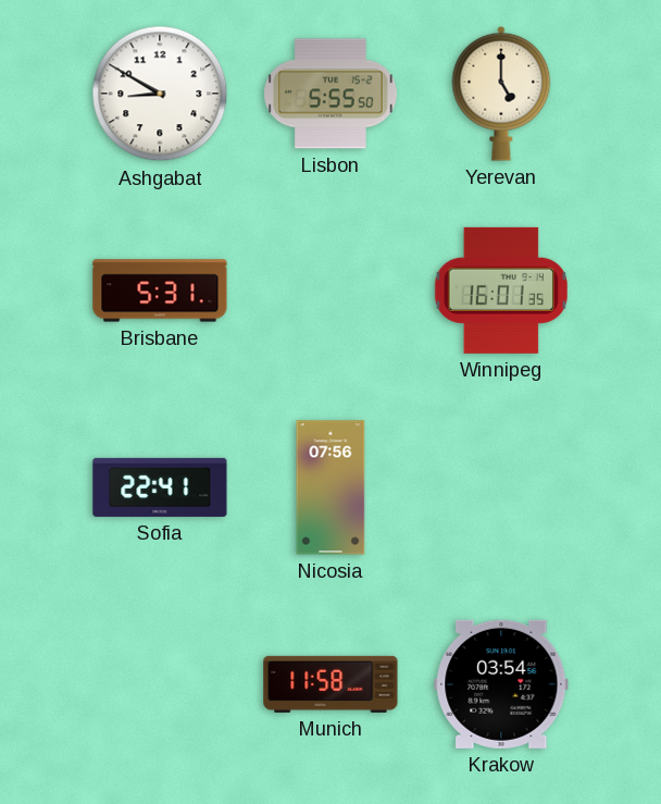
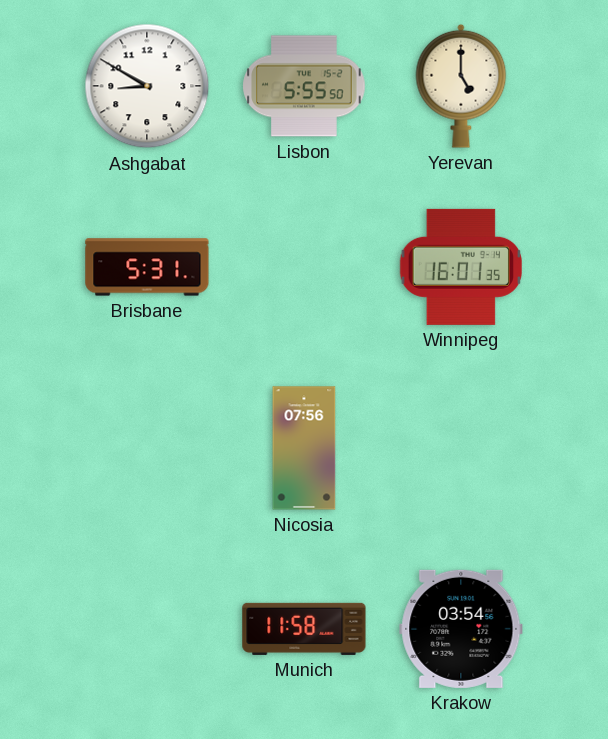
Sofia: 22:41 -> none
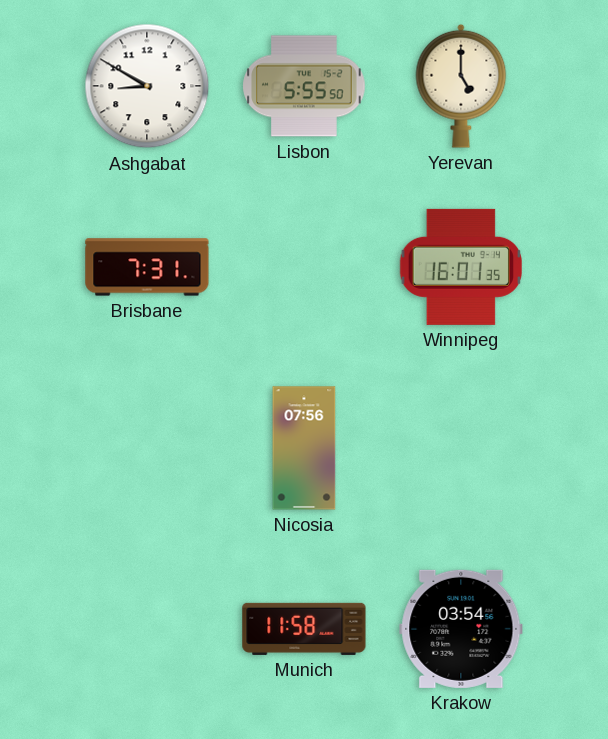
Brisbane: 5:31 -> 7:31
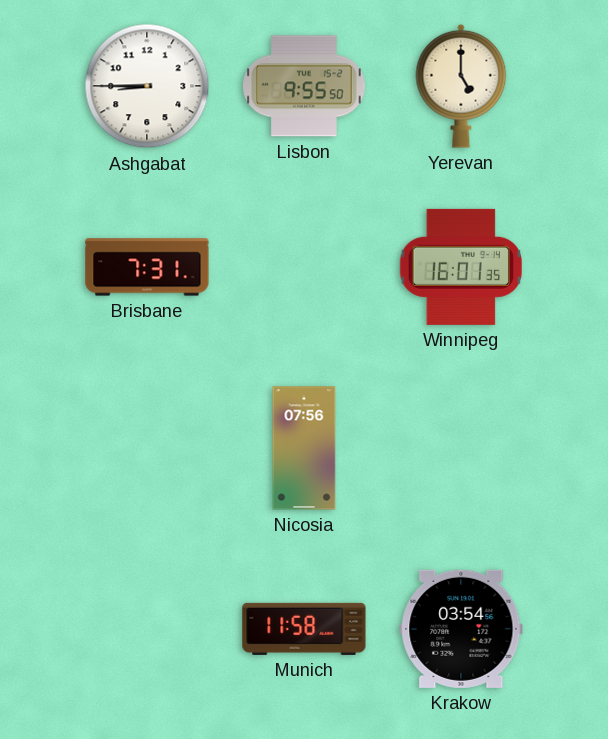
Ashgabat: 8:50 -> 8:45
Lisbon: 5:55 -> 9:55
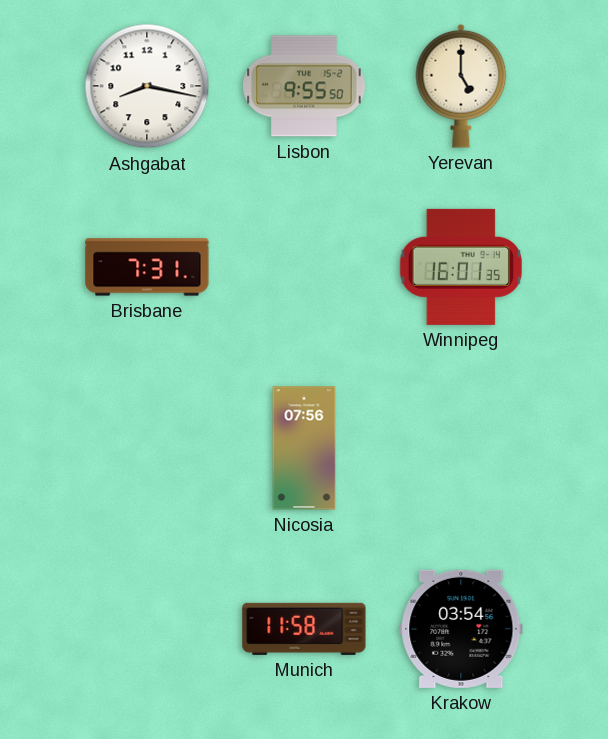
Ashgabat: 8:45 -> 8:17
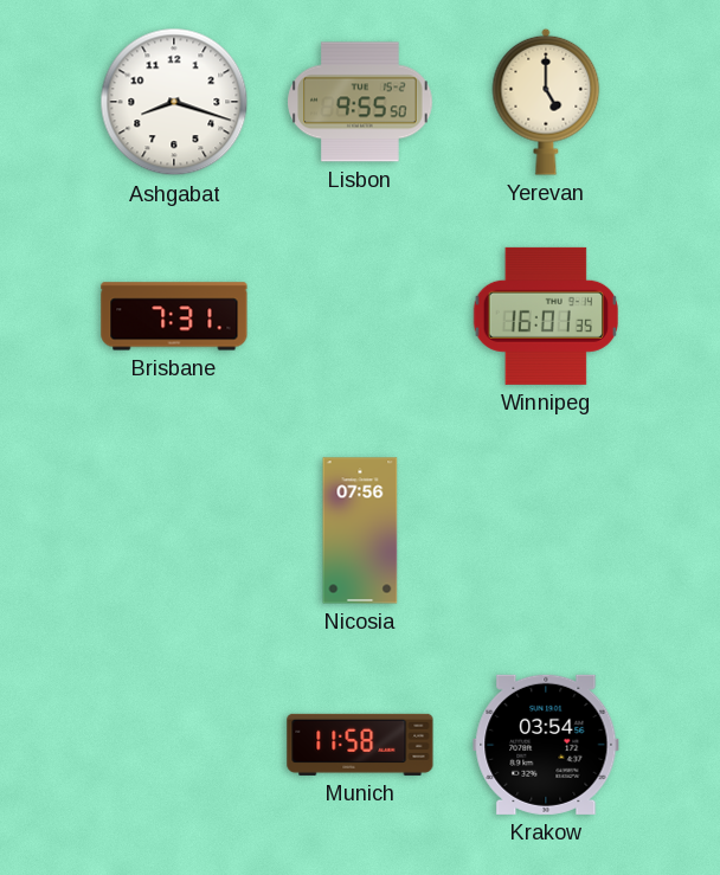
Ashgabat: 8:17 -> 8:18
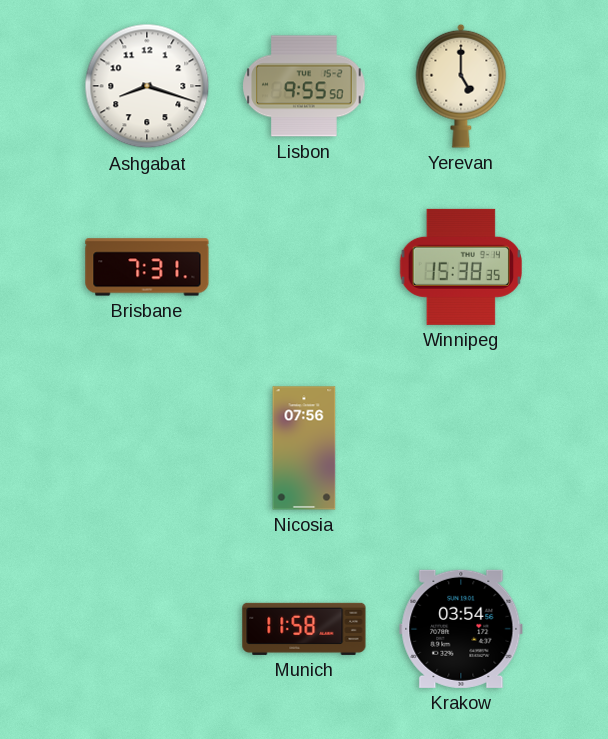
Winnipeg: 16:01 -> 15:38
